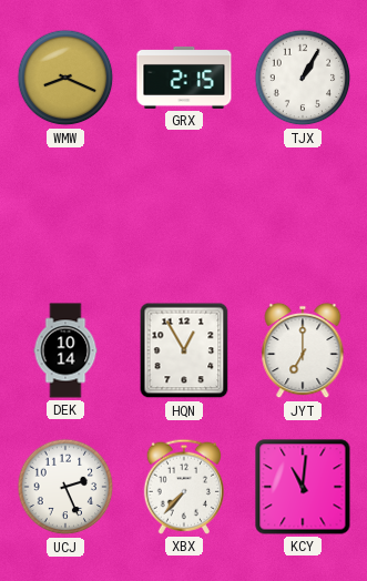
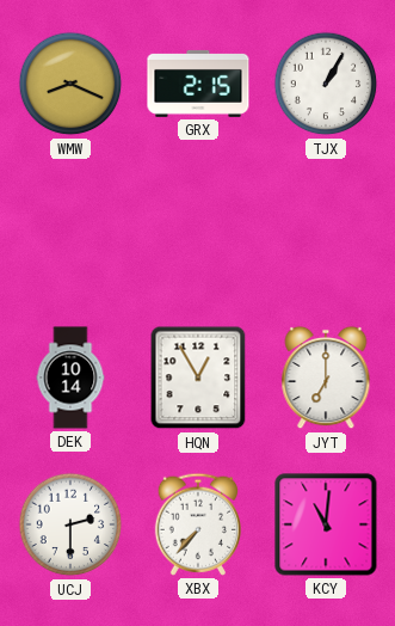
UCJ: 2:26 -> 2:30
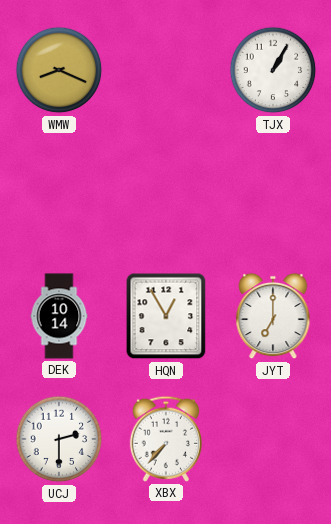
GRX: 2:15 -> none
KCY: 11:01 -> none
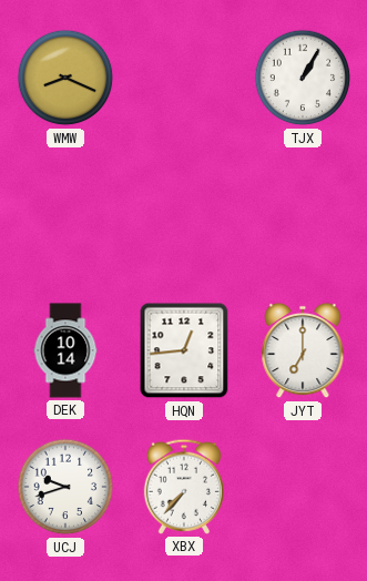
HQN: 12:55 -> 12:44
UCJ: 2:30 -> 9:42
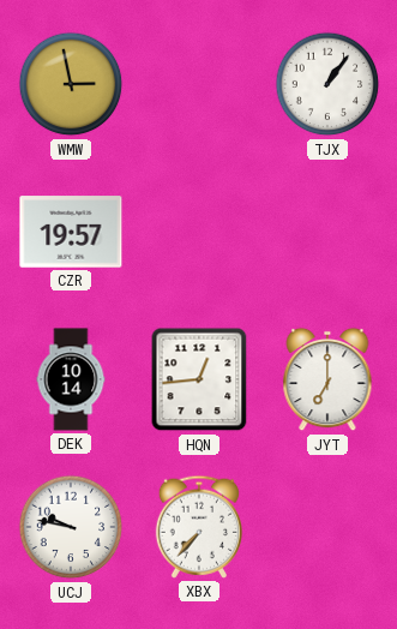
WMW: 8:19 -> 2:58
TJX: 1:05 -> 1:06
CZR: none -> 19:57
UCJ: 9:42 -> 9:47
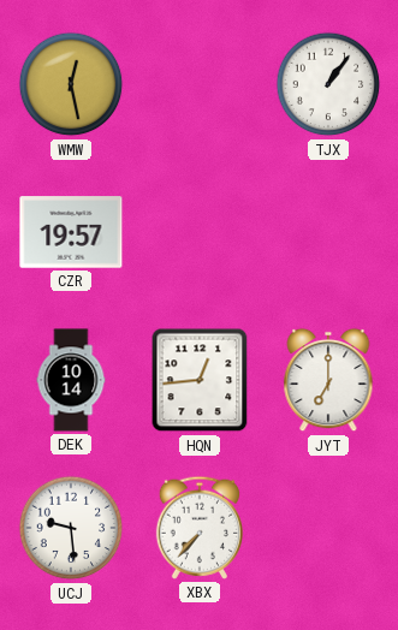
WMW: 2:58 -> 12:28
UCJ: 9:47 -> 9:29
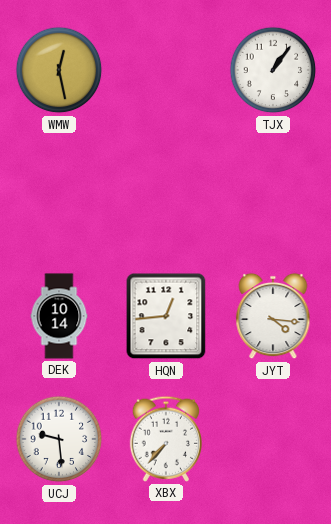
CZR: 19:57 -> none
JYT: 7:00 -> 4:16
